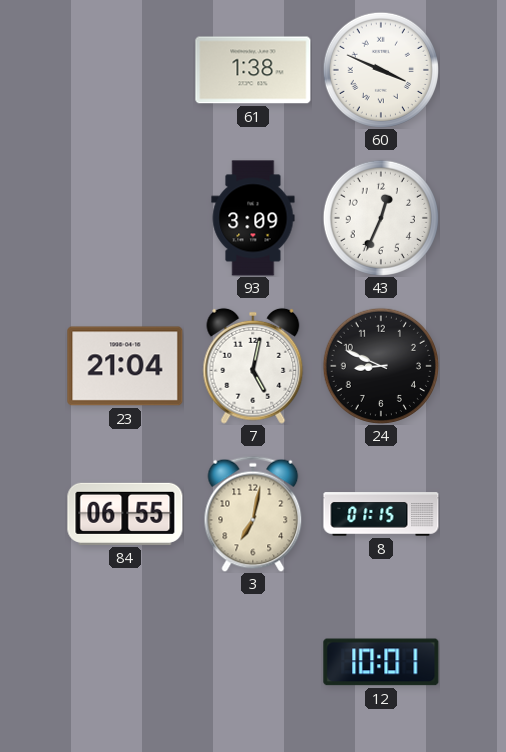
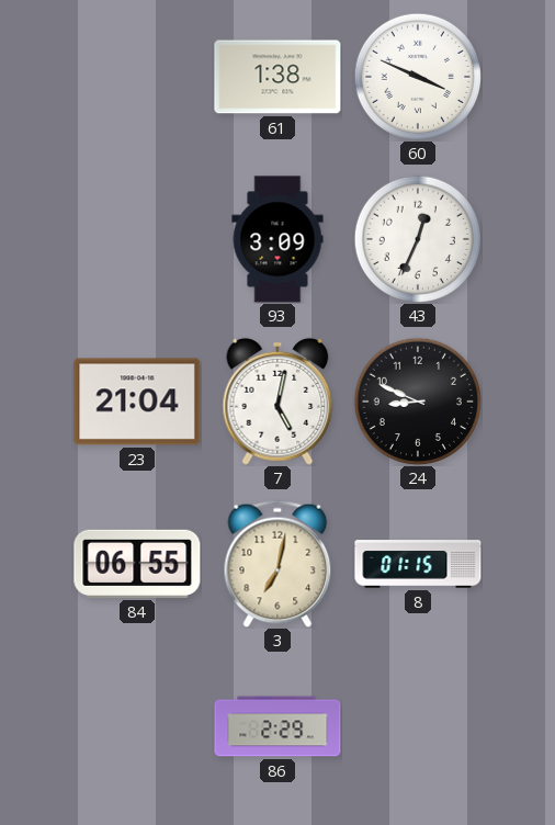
86: none -> 2:29
12: 10:01 -> none
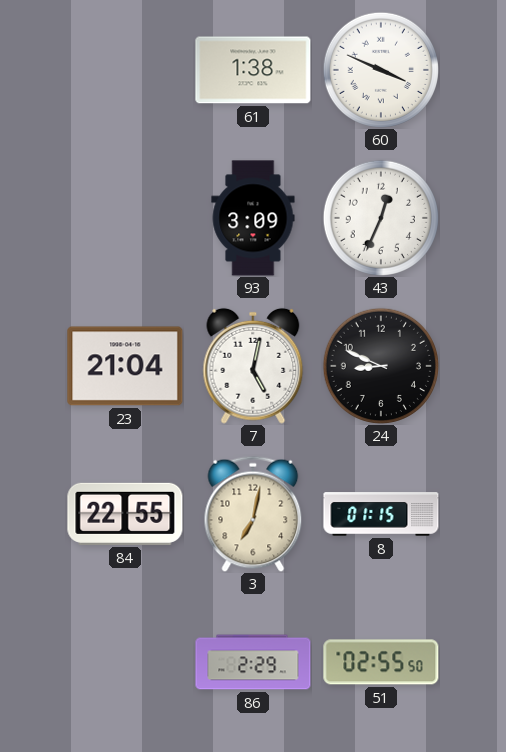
84: 06:55 -> 22:55
51: none -> 02:55
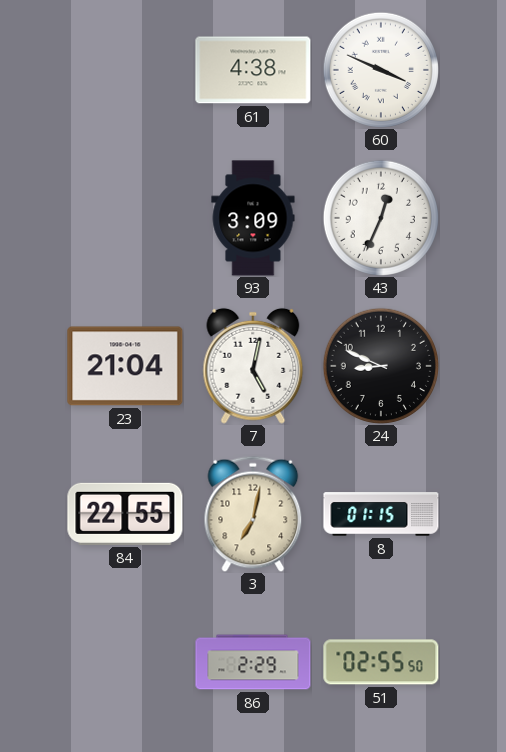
61: 1:38 -> 4:38
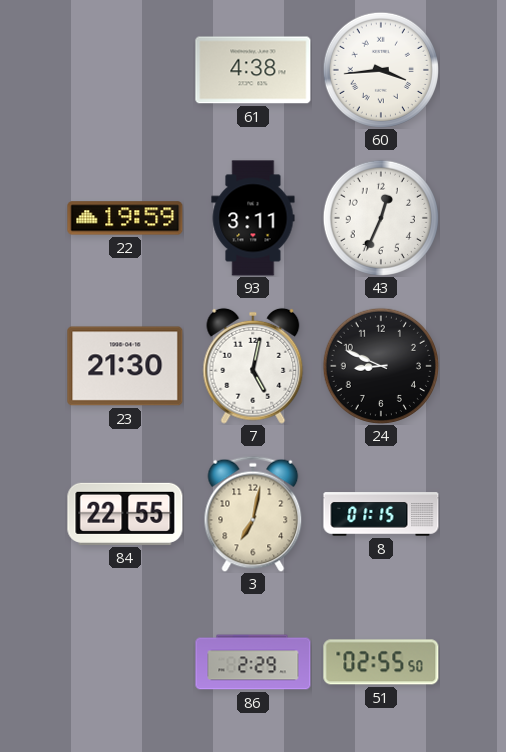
60: 3:49 -> 3:44
22: none -> 19:59
93: 3:09 -> 3:11
23: 21:04 -> 21:30
